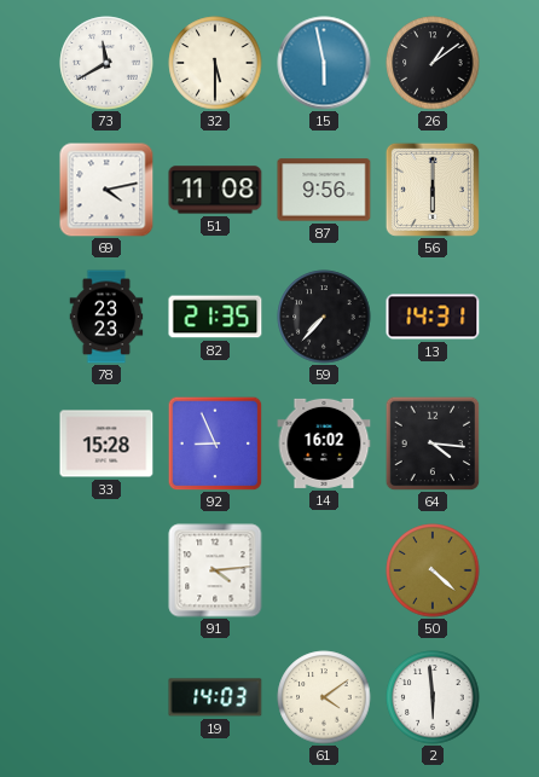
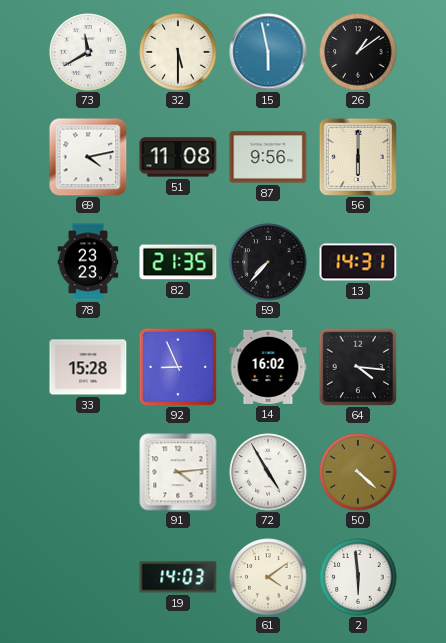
72: none -> 4:55
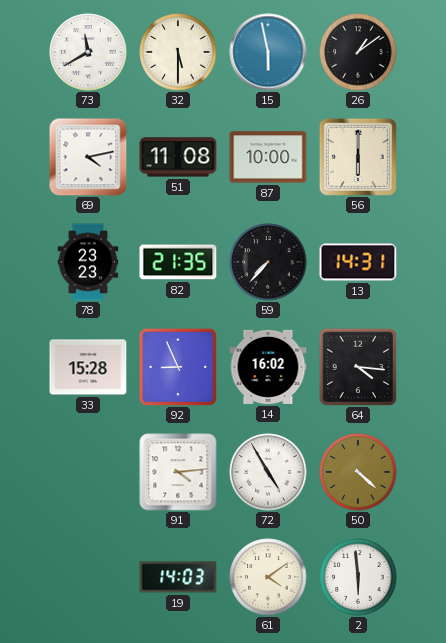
87: 9:56 -> 10:00
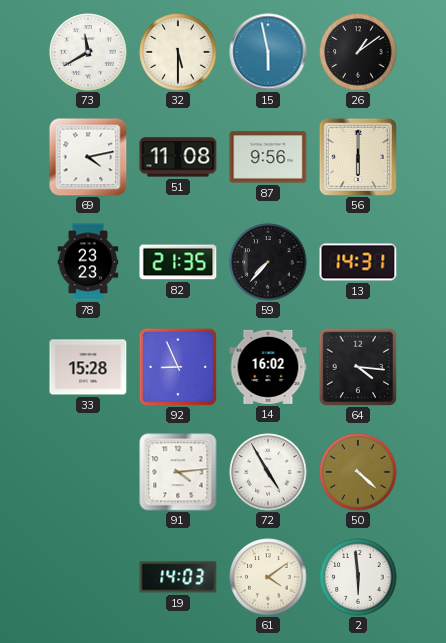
87: 10:00 -> 9:56
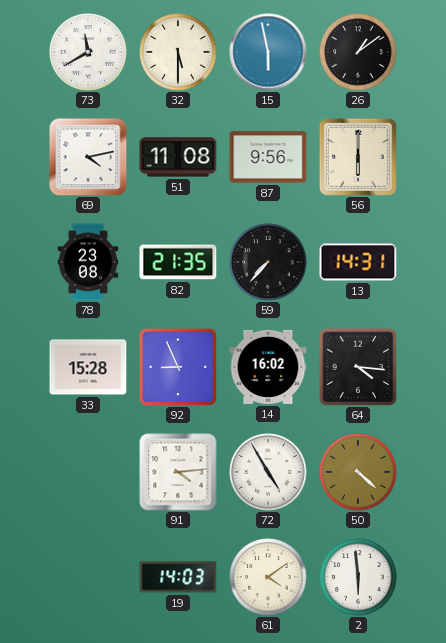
78: 23:23 -> 23:08
